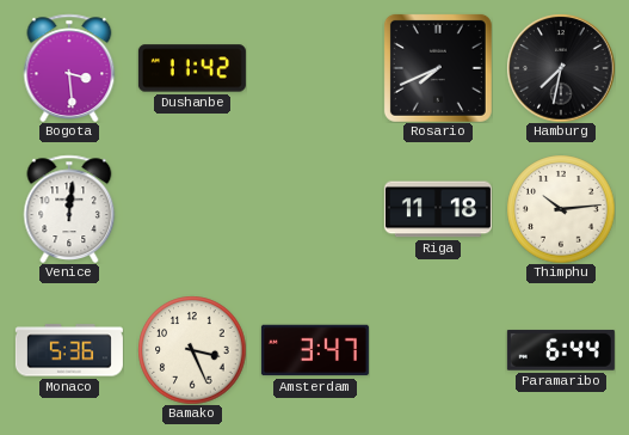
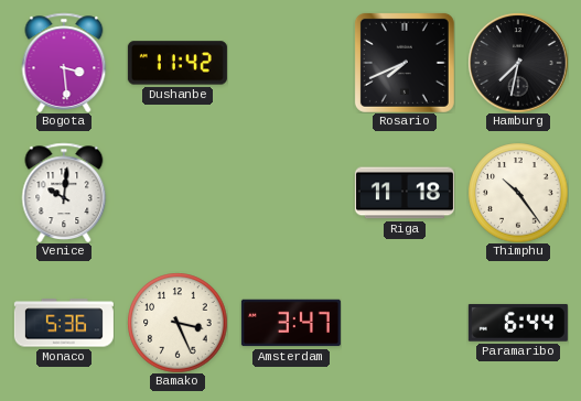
Venice: 12:01 -> 10:01
Thimphu: 10:14 -> 10:24
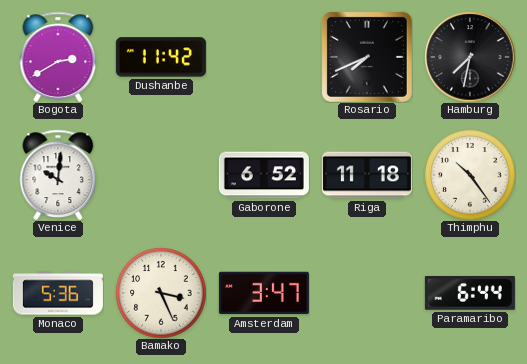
Bogota: 3:29 -> 2:40
Gaborone: none -> 6:52
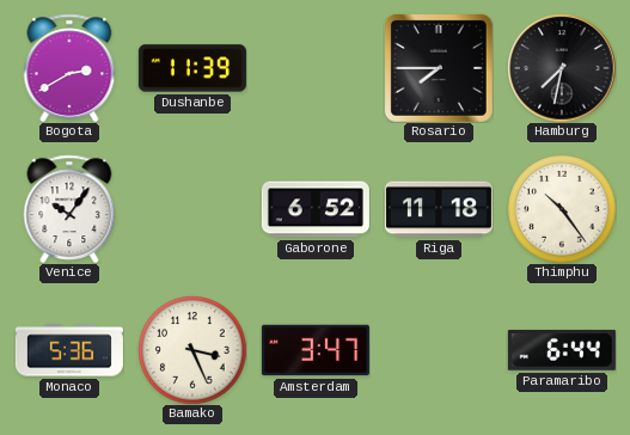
Dushanbe: 11:42 -> 11:39
Rosario: 7:41 -> 7:45
Venice: 10:01 -> 10:06
